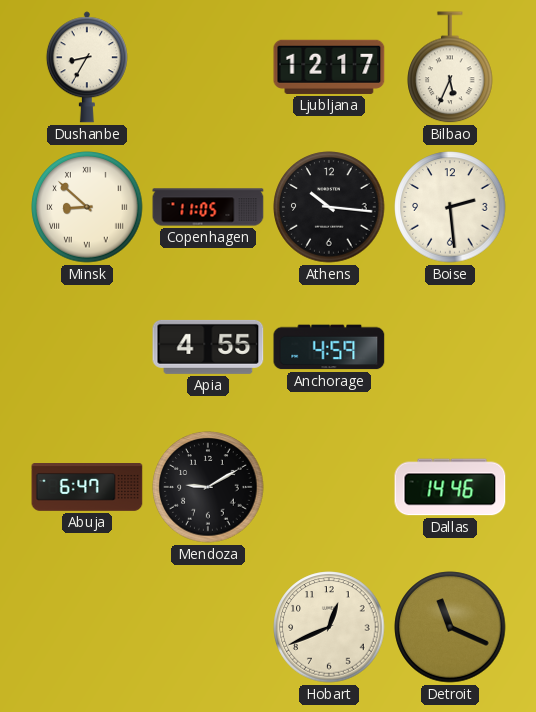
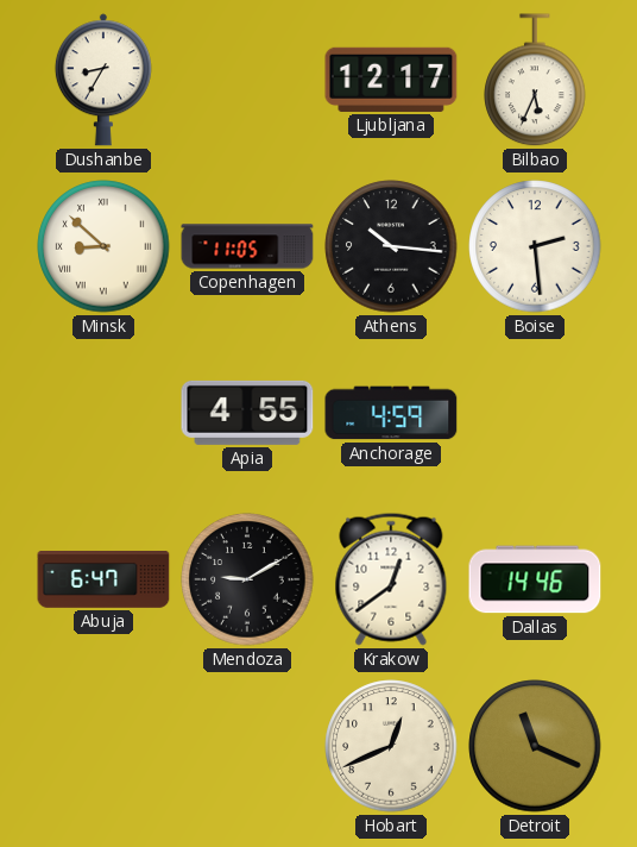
Krakow: none -> 12:39
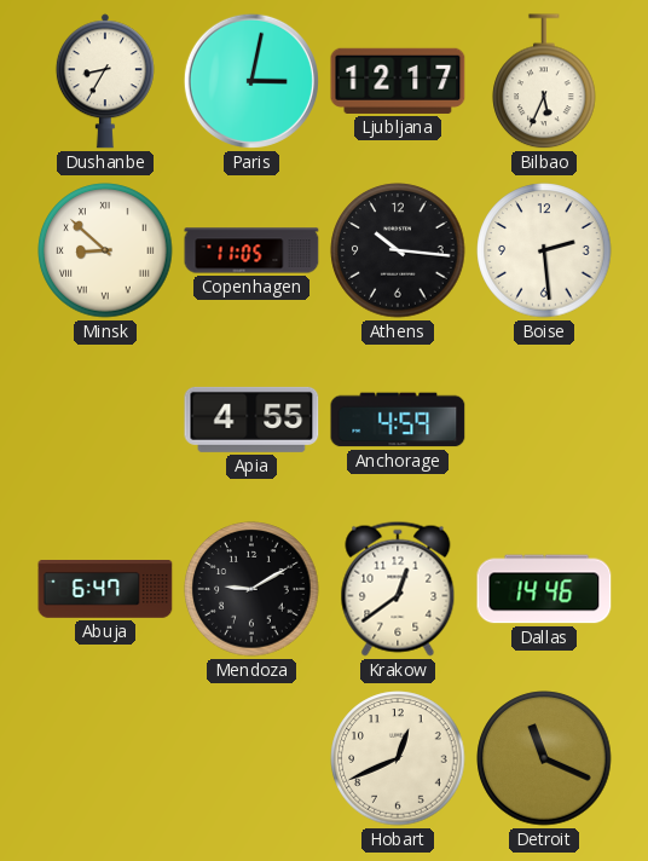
Paris: none -> 3:02
